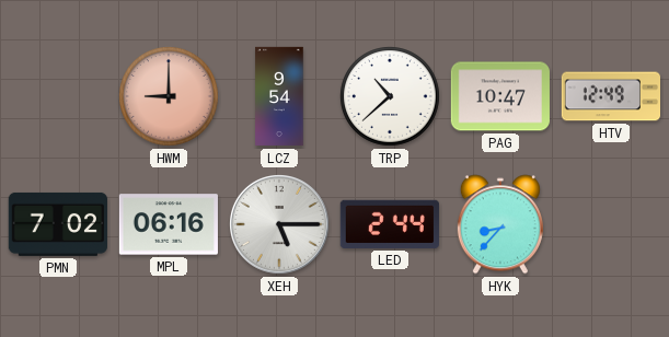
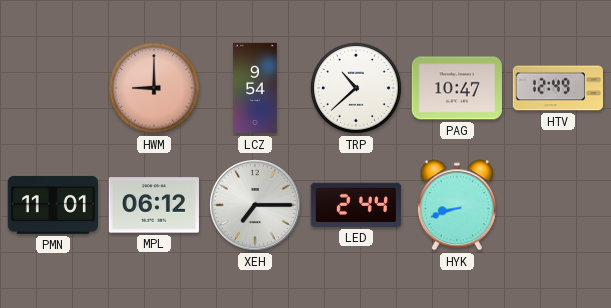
PMN: 7:02 -> 11:01
MPL: 06:16 -> 06:12
XEH: 5:15 -> 7:15
HYK: 8:37 -> 8:42
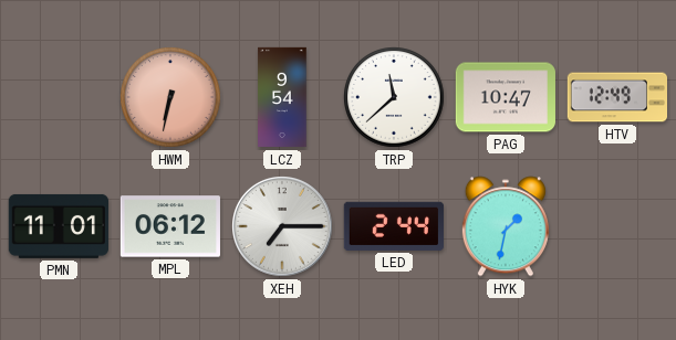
HWM: 9:00 -> 6:32
TRP: 10:38 -> 11:38
HYK: 8:42 -> 1:32
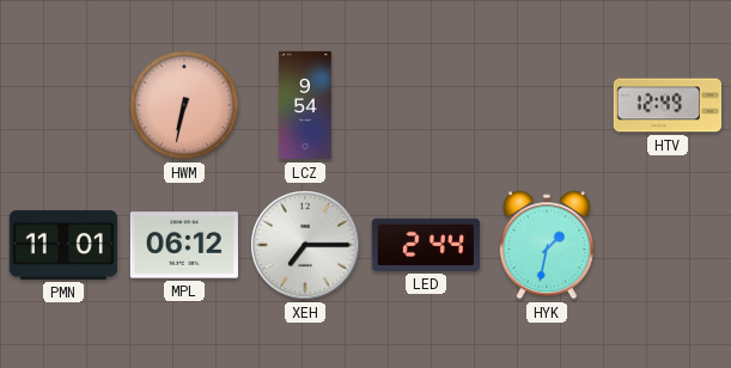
TRP: 11:38 -> none
PAG: 10:47 -> none
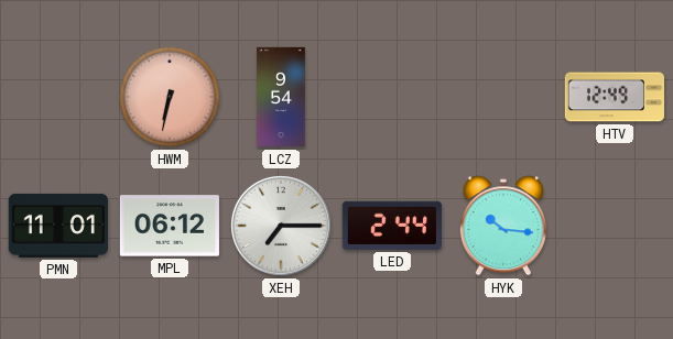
HYK: 1:32 -> 10:16
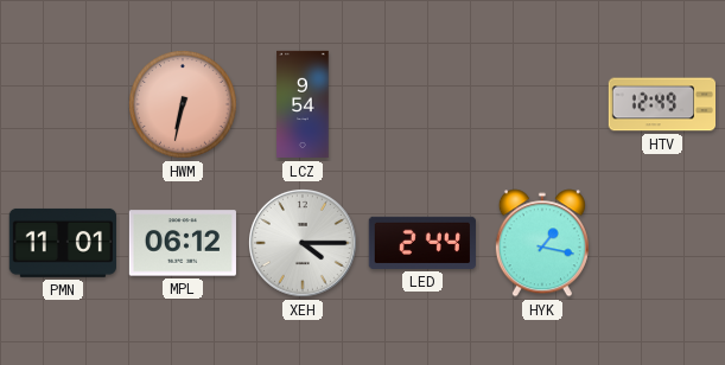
XEH: 7:15 -> 4:15
HYK: 10:16 -> 1:17
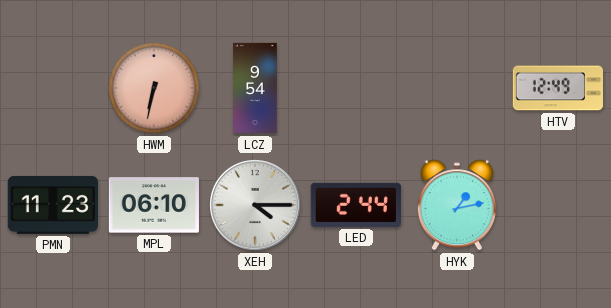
PMN: 11:01 -> 11:23
MPL: 06:12 -> 06:10
HYK: 1:17 -> 1:13
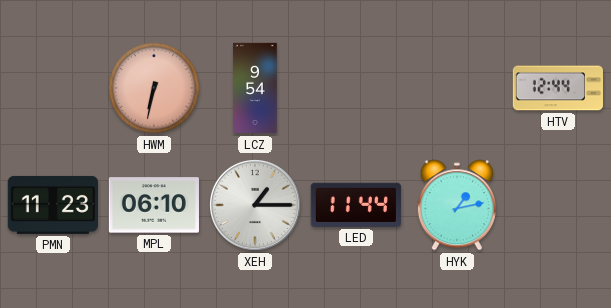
HTV: 12:49 -> 12:44
XEH: 4:15 -> 1:15
LED: 2:44 -> 11:44
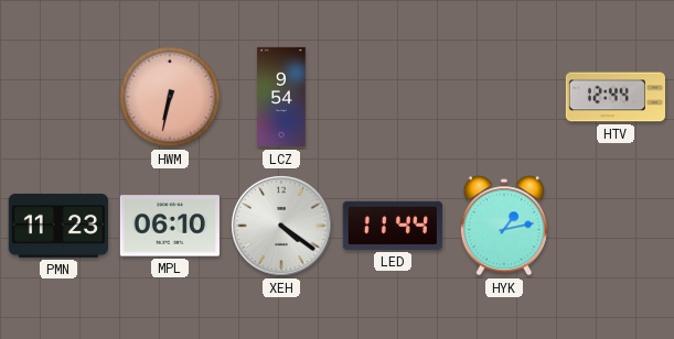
XEH: 1:15 -> 4:21
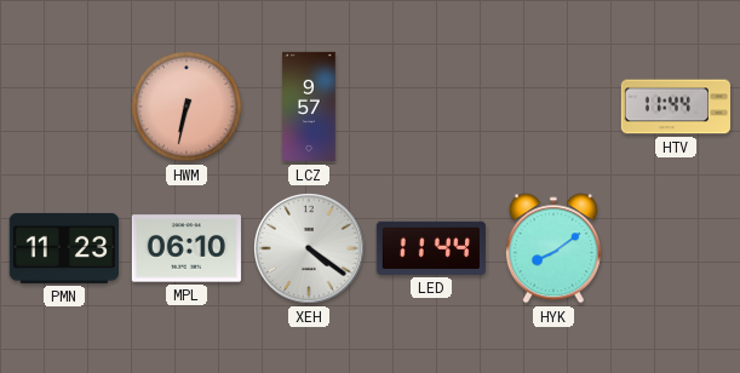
LCZ: 9:54 -> 9:57
HTV: 12:44 -> 11:44
HYK: 1:13 -> 8:09
